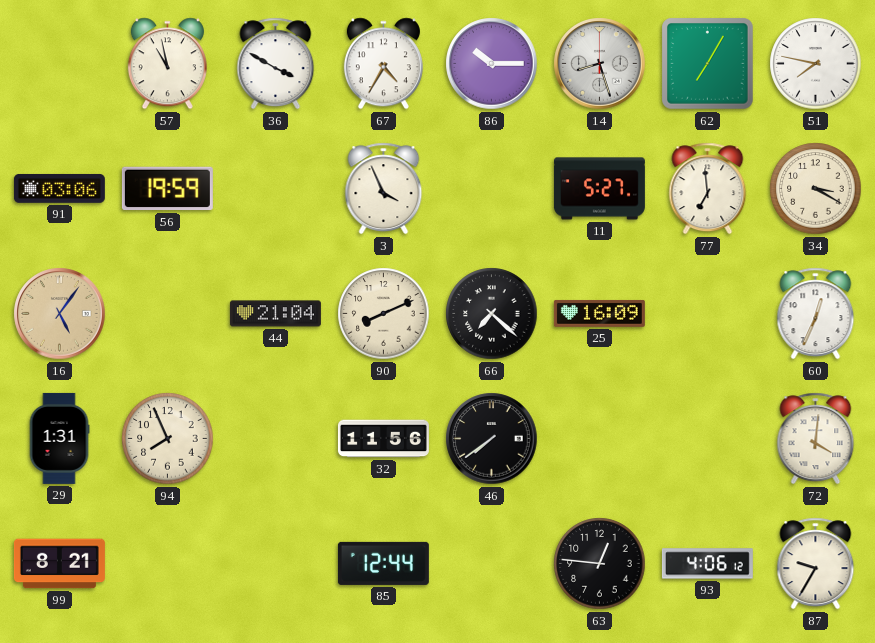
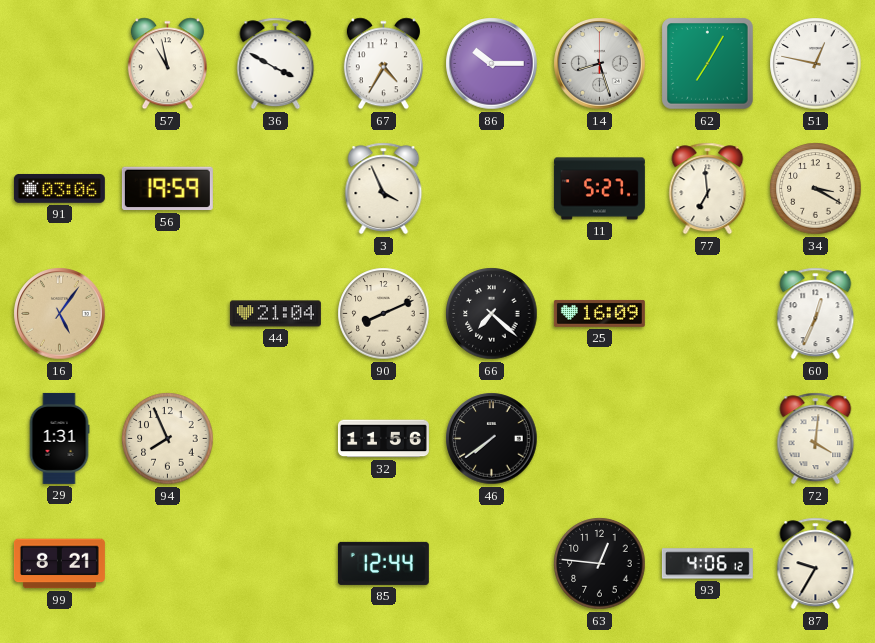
51: 7:47 -> 12:47
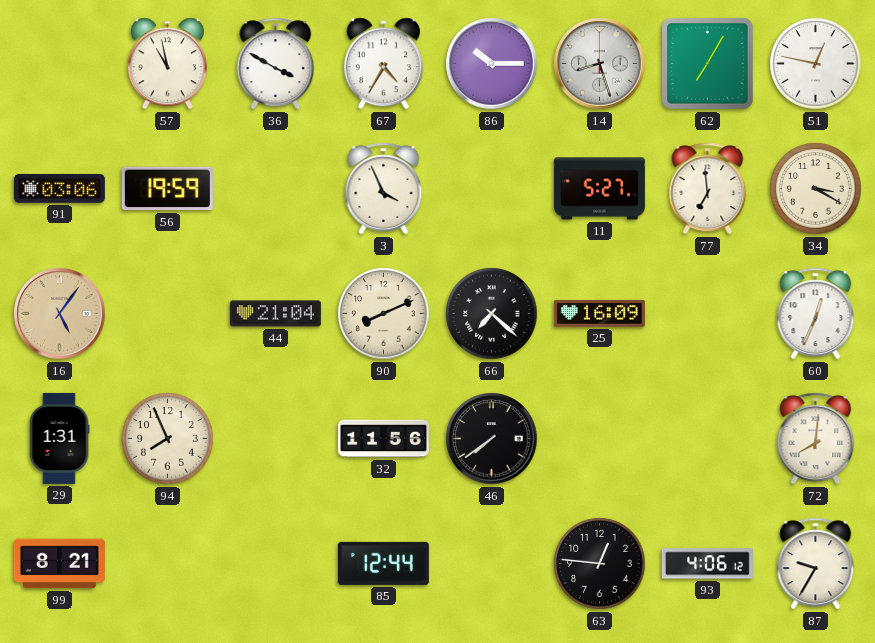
72: 4:01 -> 8:01
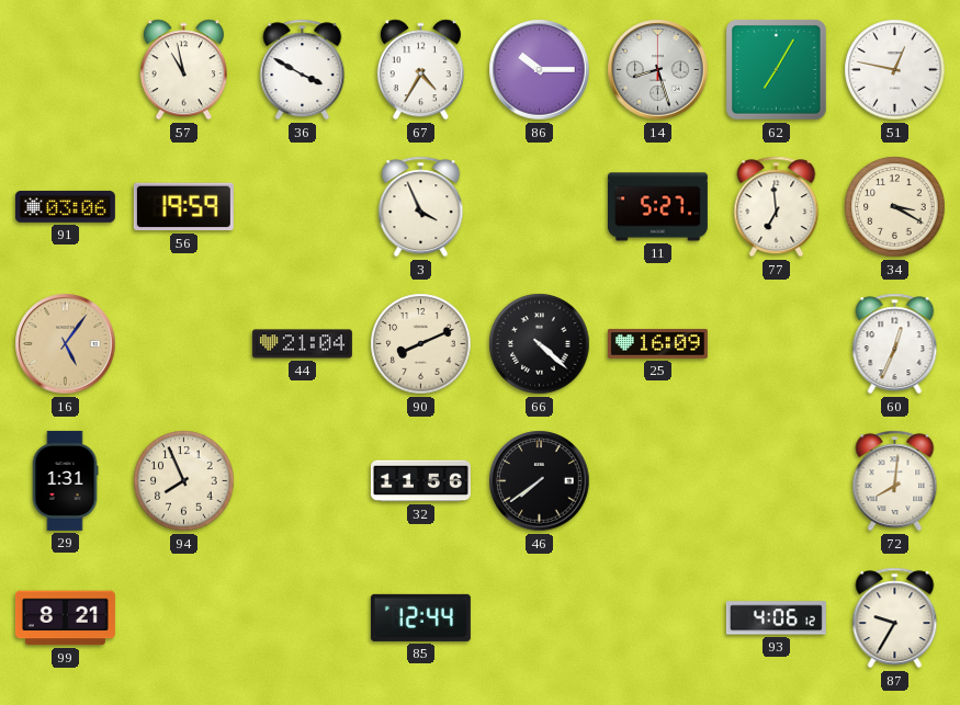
66: 7:22 -> 4:22
63: 12:46 -> none
